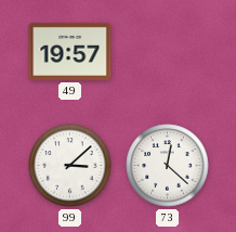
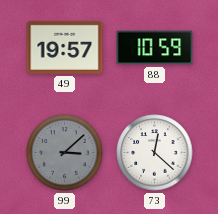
88: none -> 10:59
99 dial: white -> grey
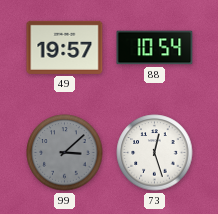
88: 10:59 -> 10:54
73: 12:22 -> 12:27
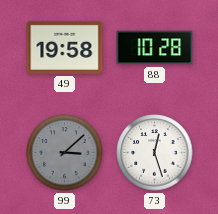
49: 19:57 -> 19:58
88: 10:54 -> 10:28
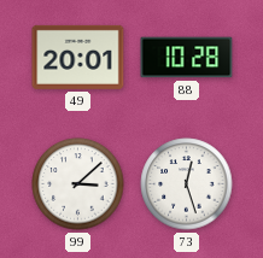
49: 19:58 -> 20:01
99 dial: grey -> white
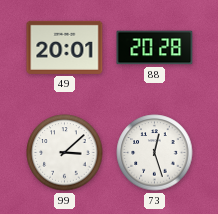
88: 10:28 -> 20:28
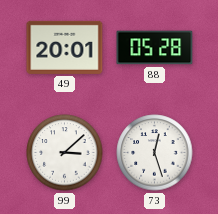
88: 20:28 -> 05:28
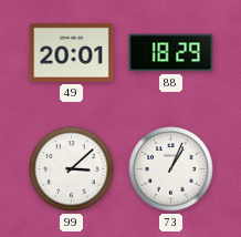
88: 05:28 -> 18:29
73: 12:27 -> 1:04
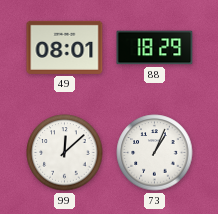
49: 20:01 -> 08:01
99: 3:08 -> 12:08
